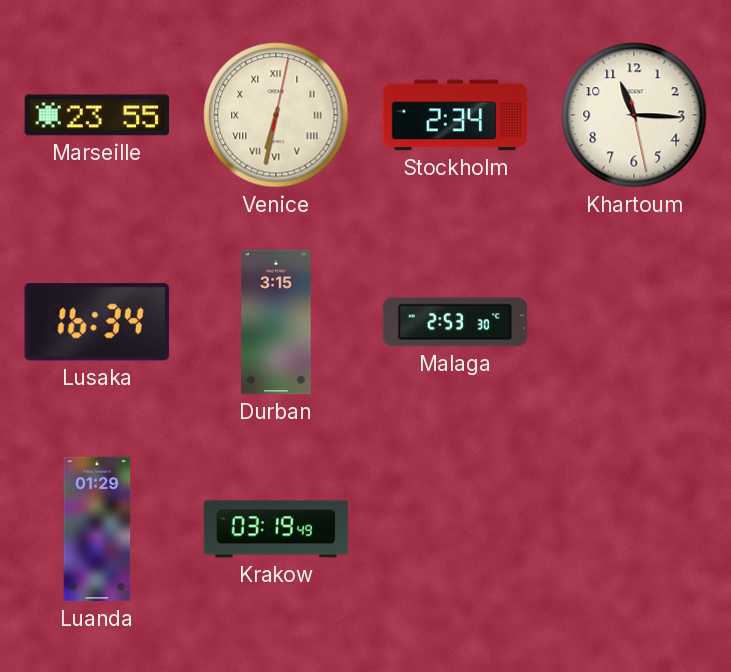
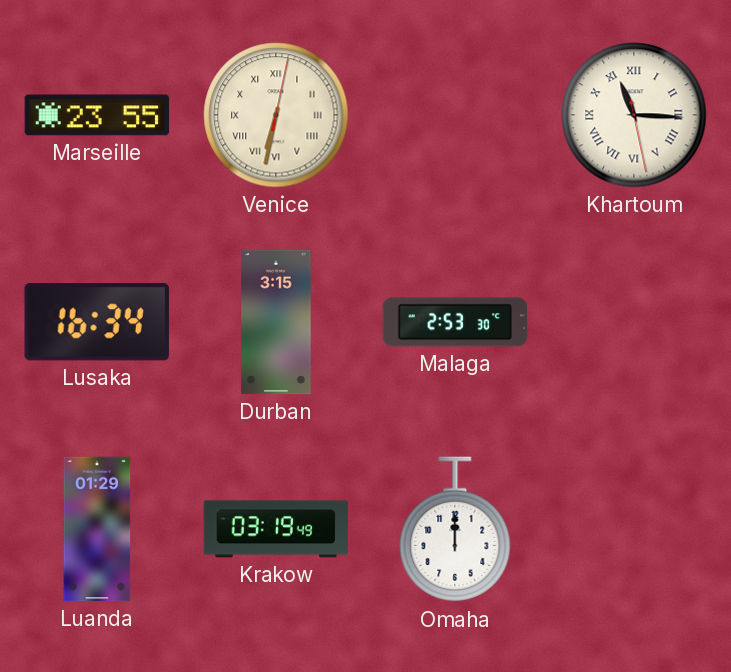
Stockholm: 2:34 -> none
Khartoum numerals: Arabic -> Roman
Omaha: none -> 12:00
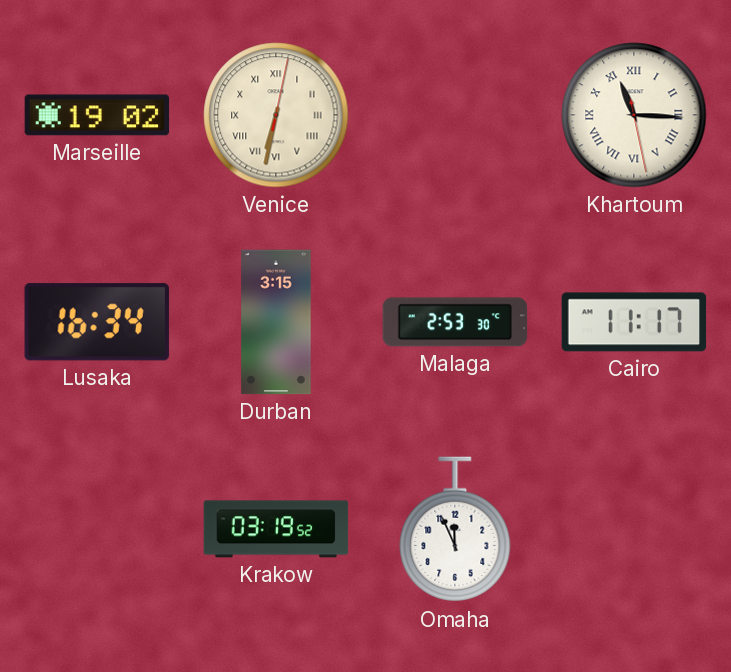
Marseille: 23:55 -> 19:02
Cairo: none -> 11:17
Luanda: 01:29 -> none
Krakow: 03:19:49 -> 03:19:52
Omaha: 12:00 -> 11:56
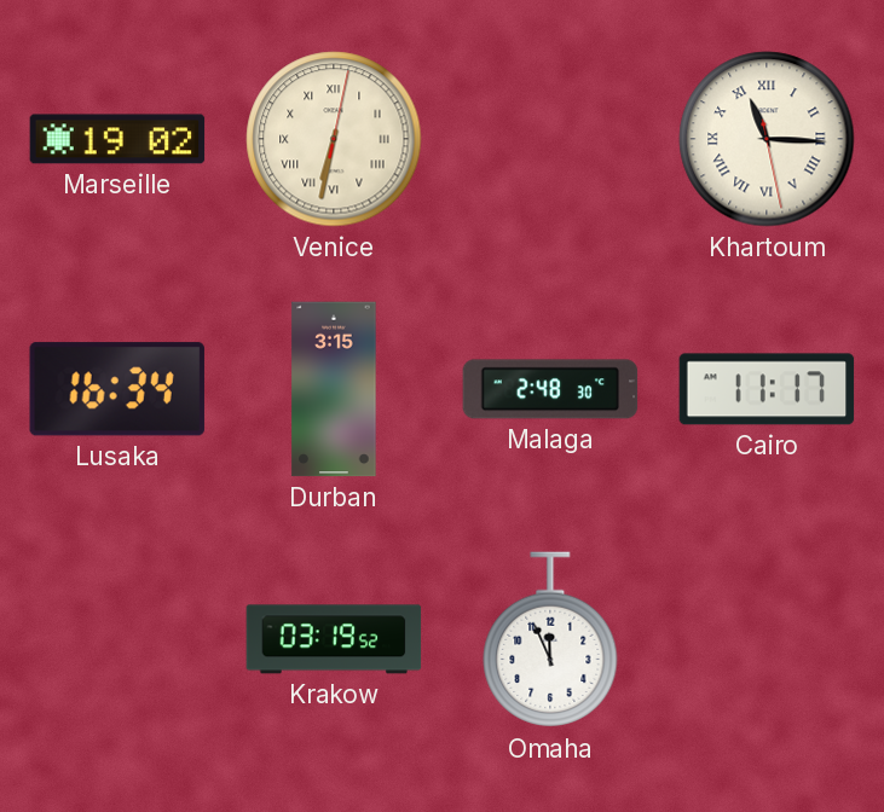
Malaga: 2:53 -> 2:48
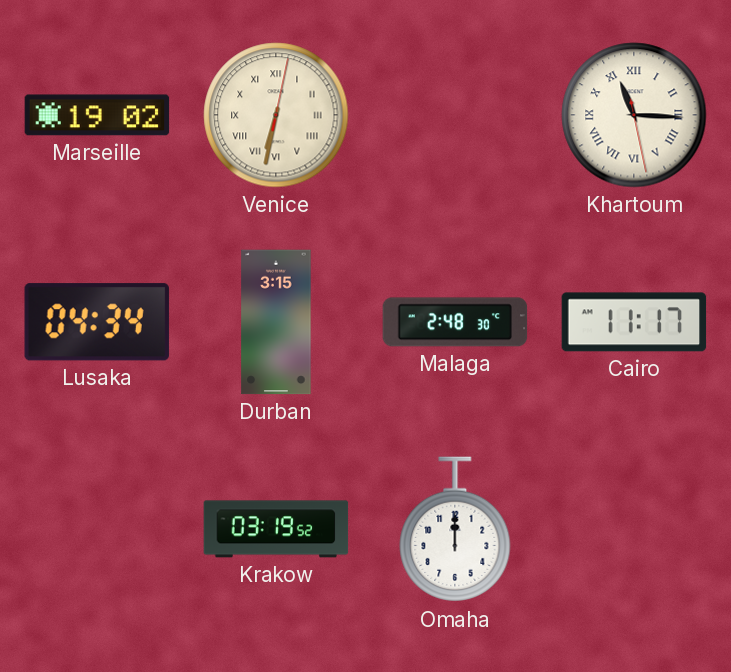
Lusaka: 16:34 -> 04:34
Omaha: 11:56 -> 12:00
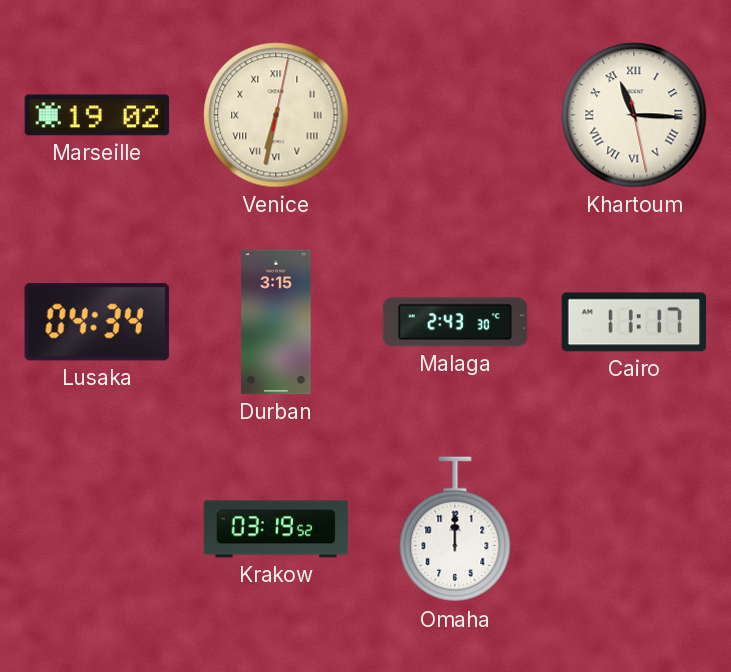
Malaga: 2:48 -> 2:43
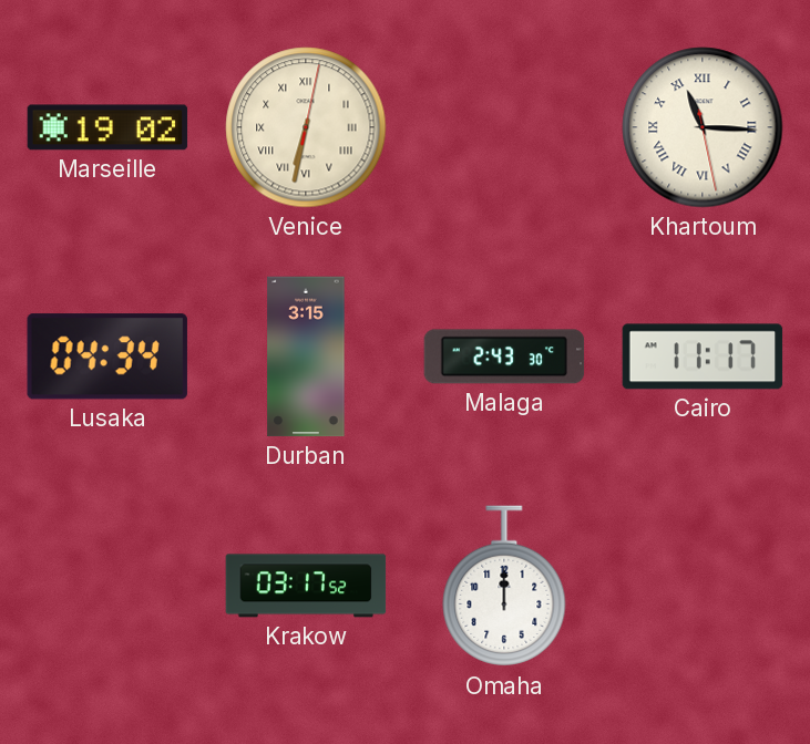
Krakow: 03:19 -> 03:17
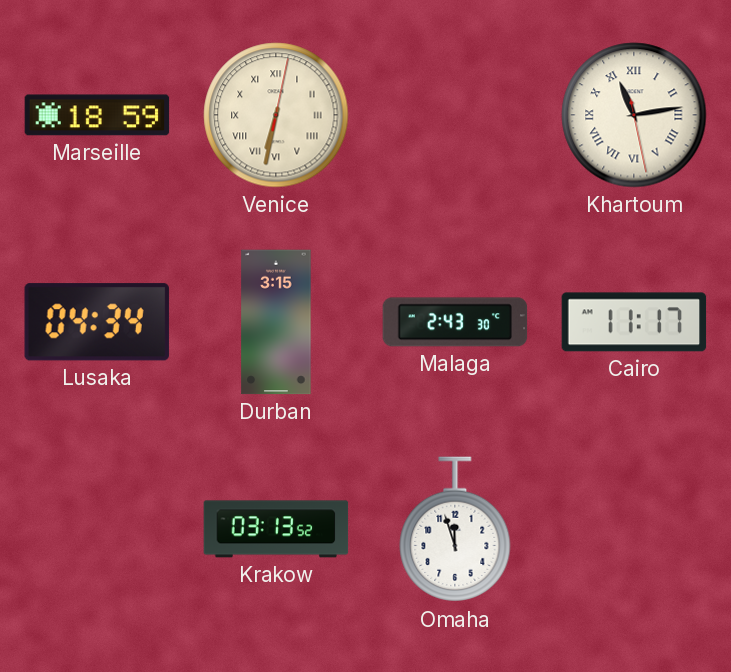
Marseille: 19:02 -> 18:59
Khartoum: 11:15 -> 11:13
Krakow: 03:17 -> 03:13
Omaha: 12:00 -> 11:57
